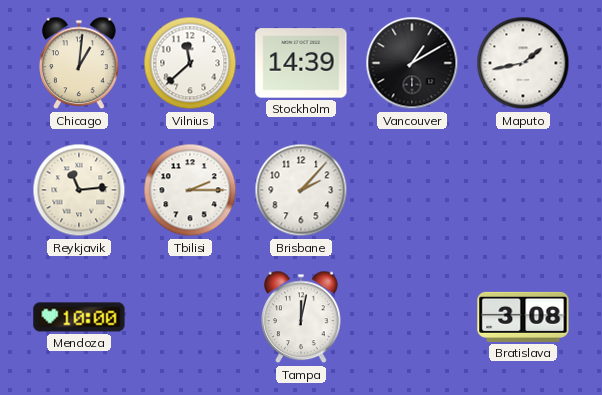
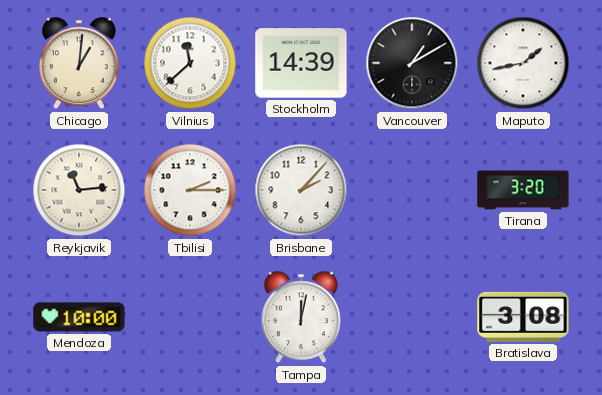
Tirana: none -> 3:20
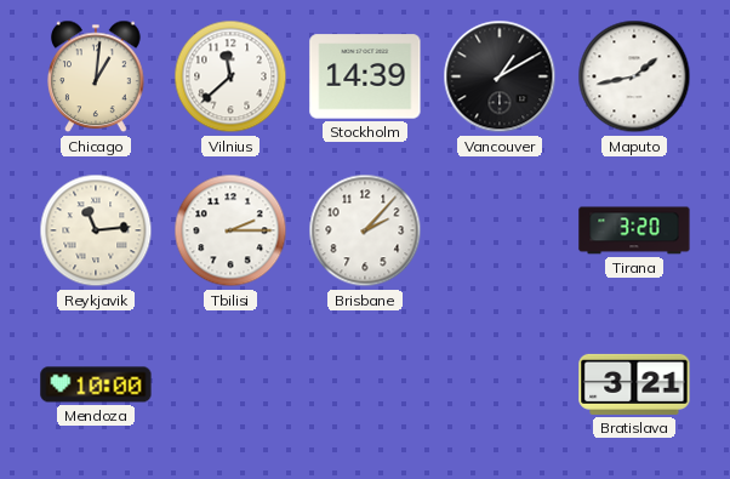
Tampa: 12:02 -> none
Bratislava: 3:08 -> 3:21
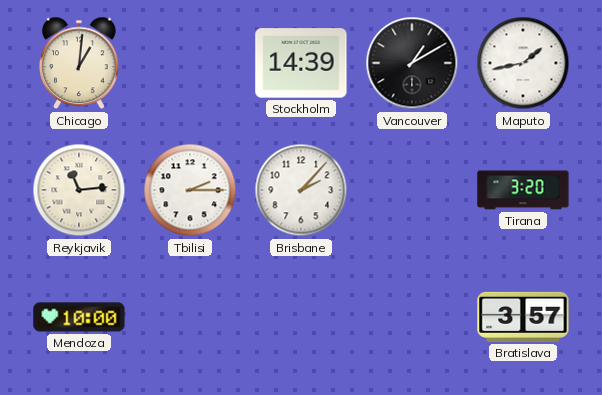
Vilnius: 11:38 -> none
Bratislava: 3:21 -> 3:57
